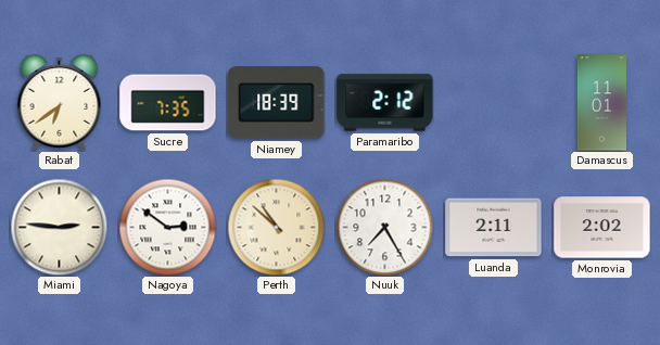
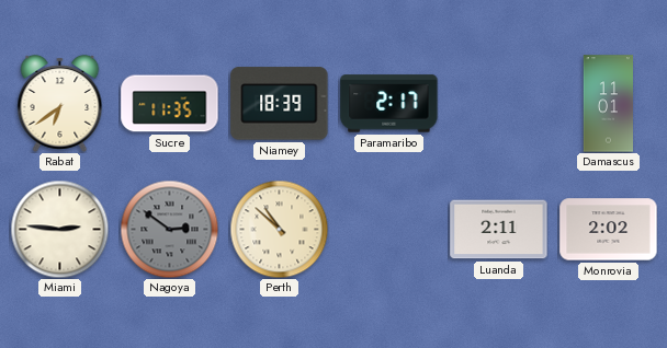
Sucre: 7:35 -> 11:35
Paramaribo: 2:12 -> 2:17
Nagoya dial: white -> grey
Nuuk: 7:25 -> none
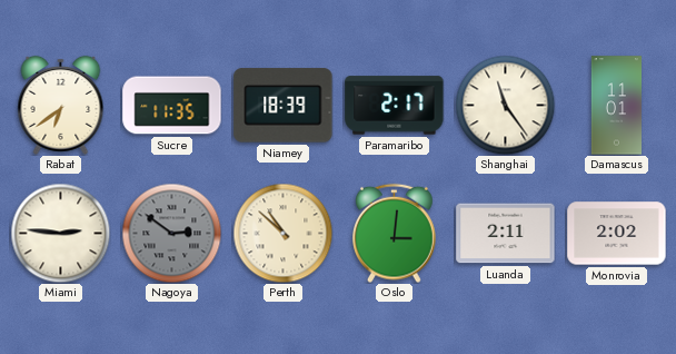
Shanghai: none -> 11:24
Oslo: none -> 3:01
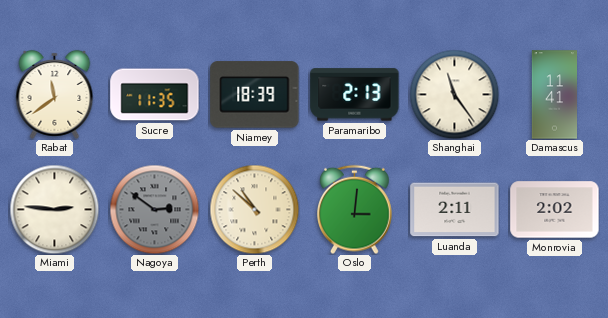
Rabat: 6:39 -> 11:39
Paramaribo: 2:17 -> 2:13
Damascus: 11:01 -> 11:41
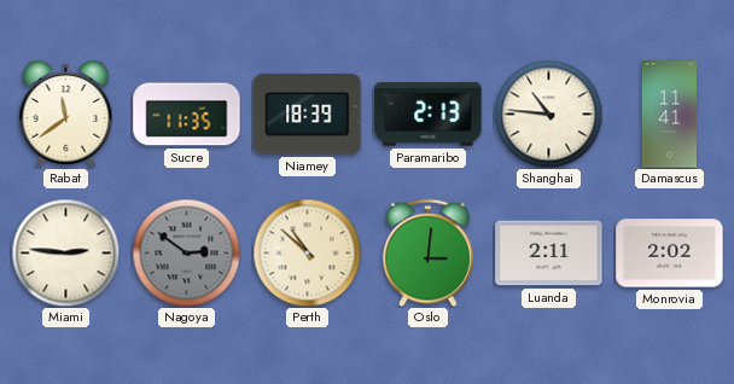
Shanghai: 11:24 -> 10:46
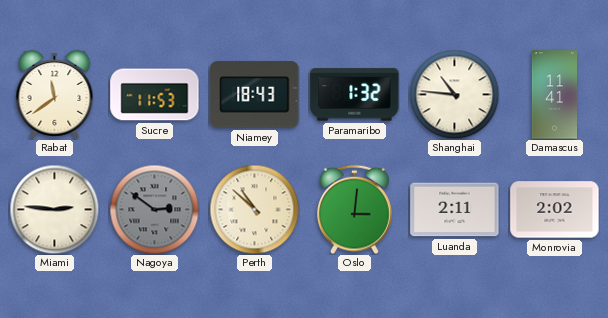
Sucre: 11:35 -> 11:53
Niamey: 18:39 -> 18:43
Paramaribo: 2:13 -> 1:32
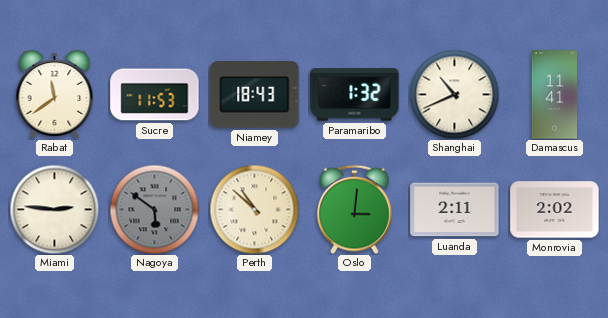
Shanghai: 10:46 -> 10:41
Nagoya: 2:51 -> 5:51
